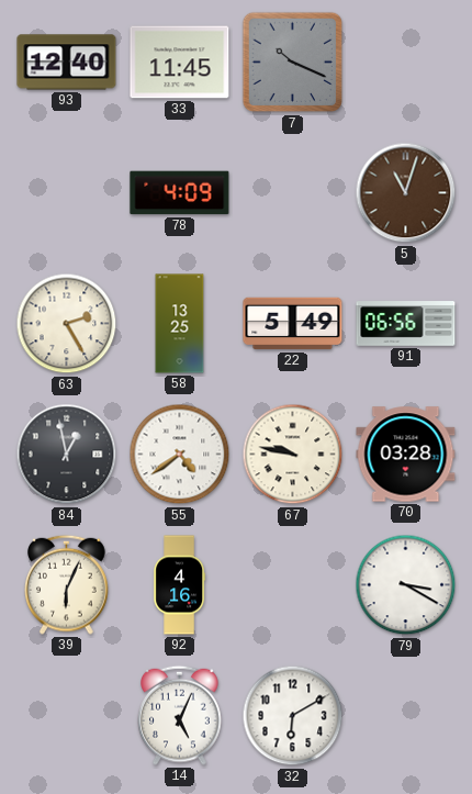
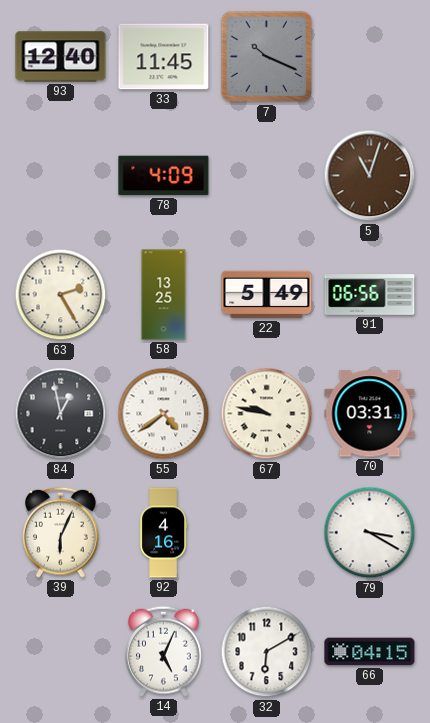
70: 03:28 -> 03:31
66: none -> 04:15
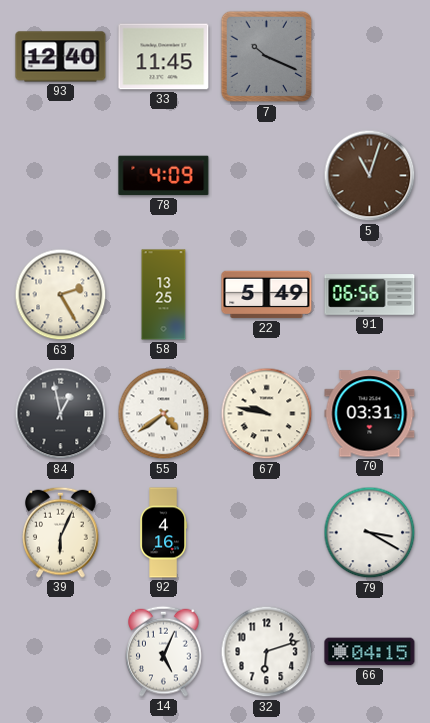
32: 6:10 -> 6:12
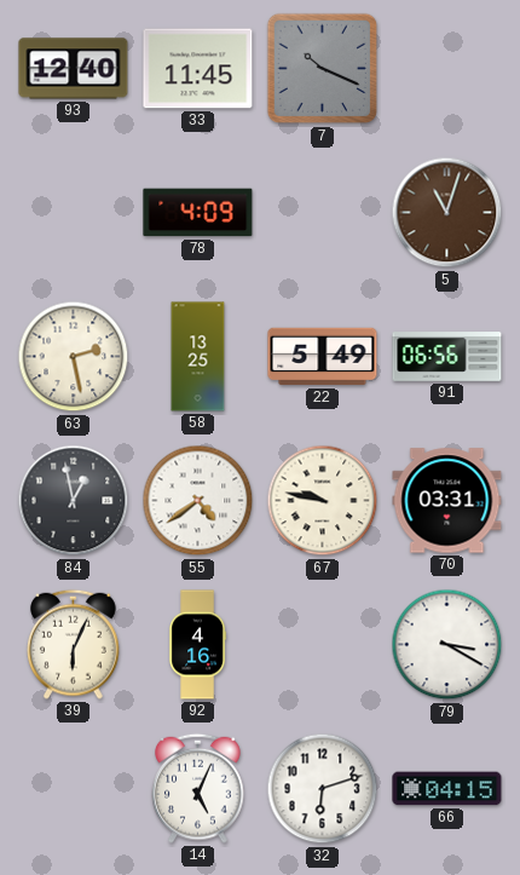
63: 2:25 -> 2:28
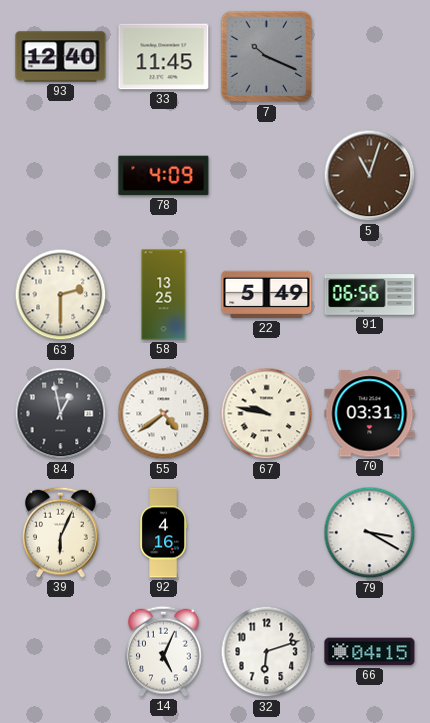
63: 2:28 -> 2:30
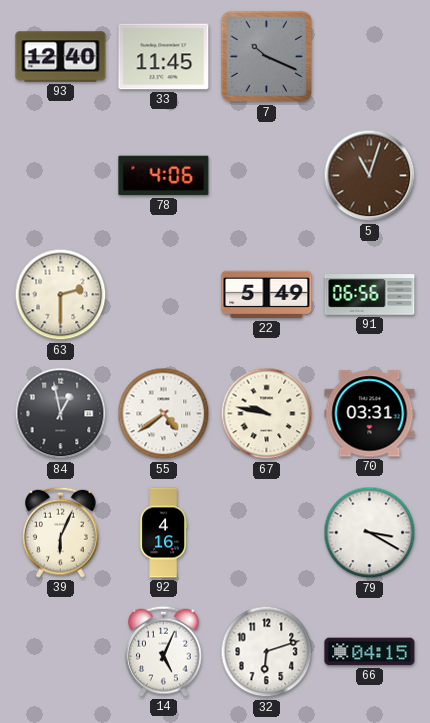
78: 4:09 -> 4:06
58: 13:25 -> none
